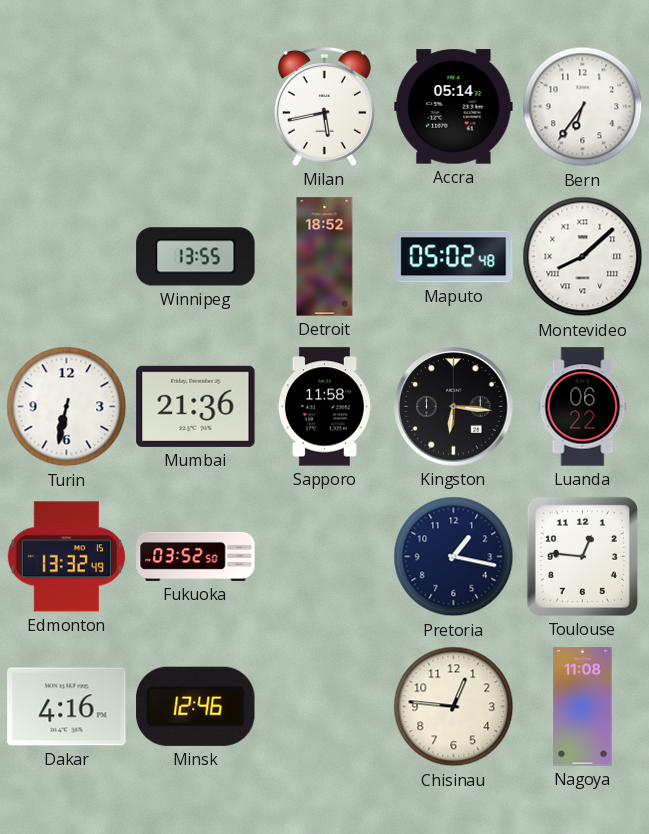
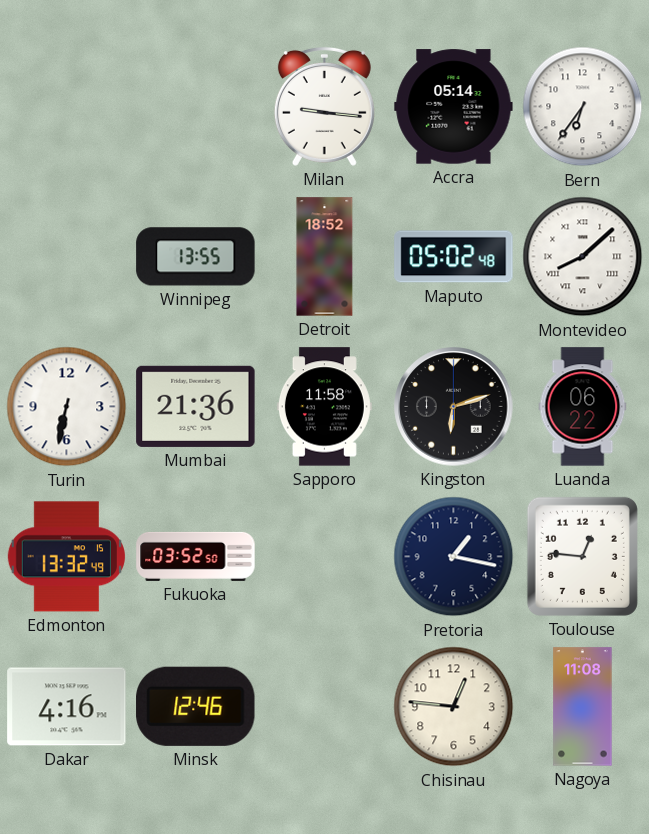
Milan: 5:43 -> 9:16
Kingston: 6:16 -> 6:12
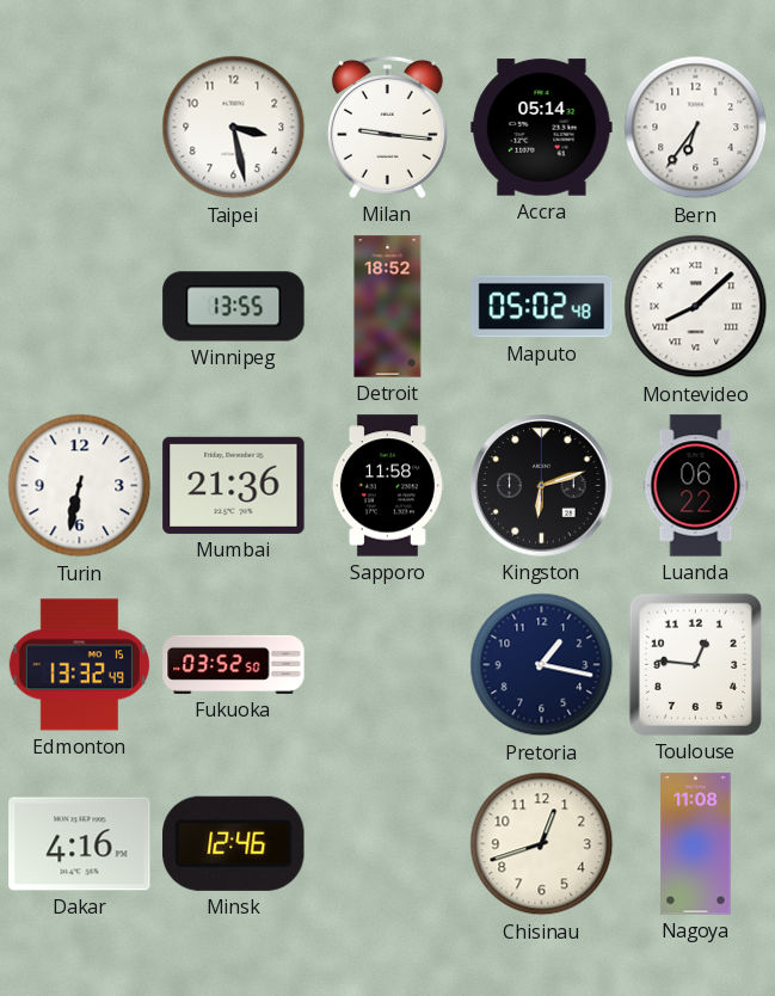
Taipei: none -> 3:28
Chisinau: 12:46 -> 12:42
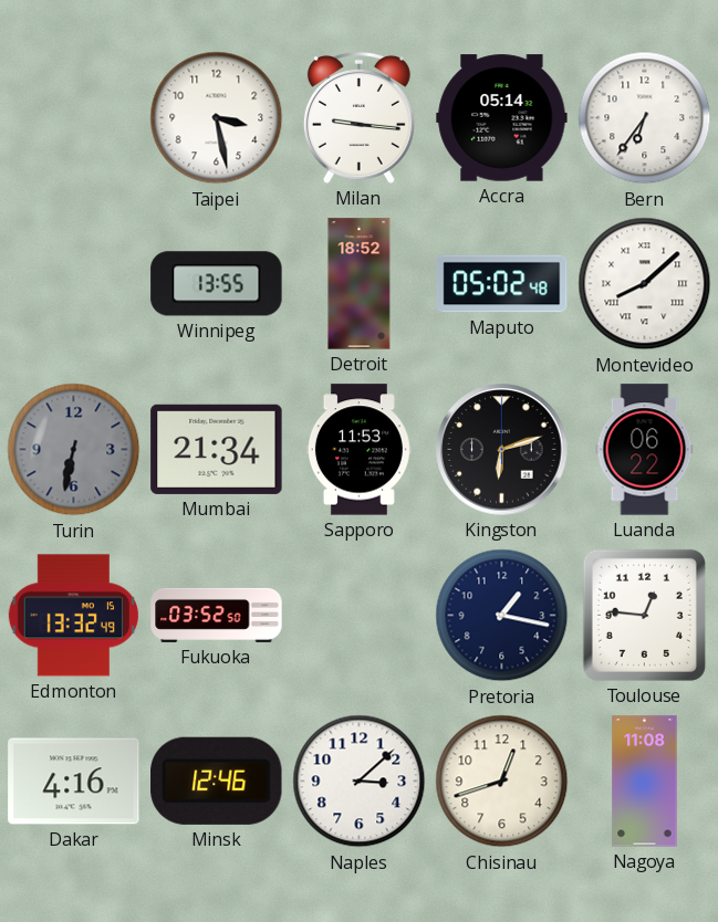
Turin dial: white -> grey
Mumbai: 21:36 -> 21:34
Sapporo: 11:58 -> 11:53
Naples: none -> 3:08
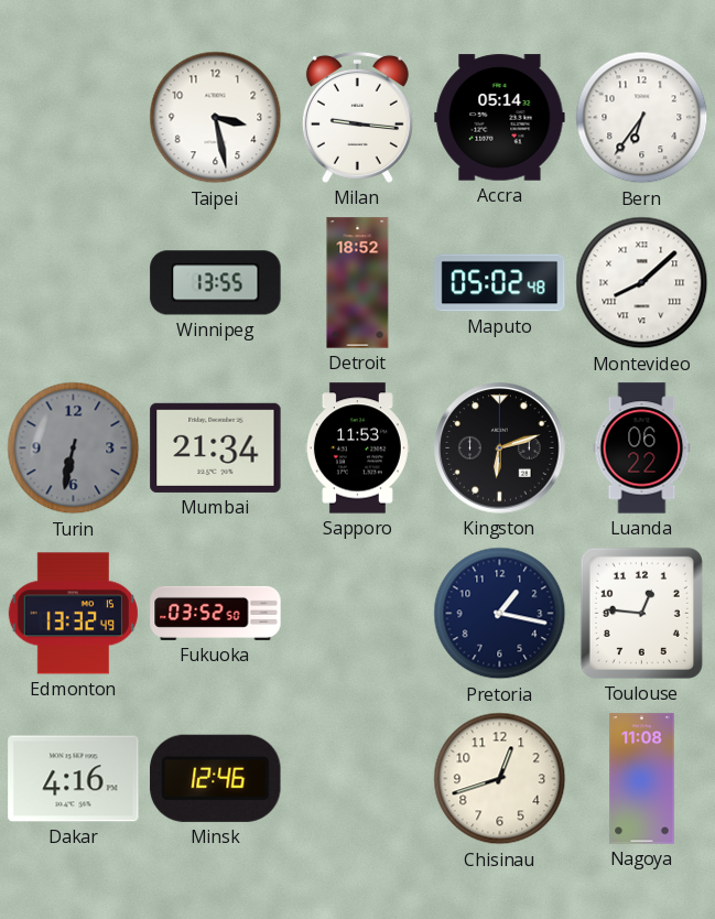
Naples: 3:08 -> none
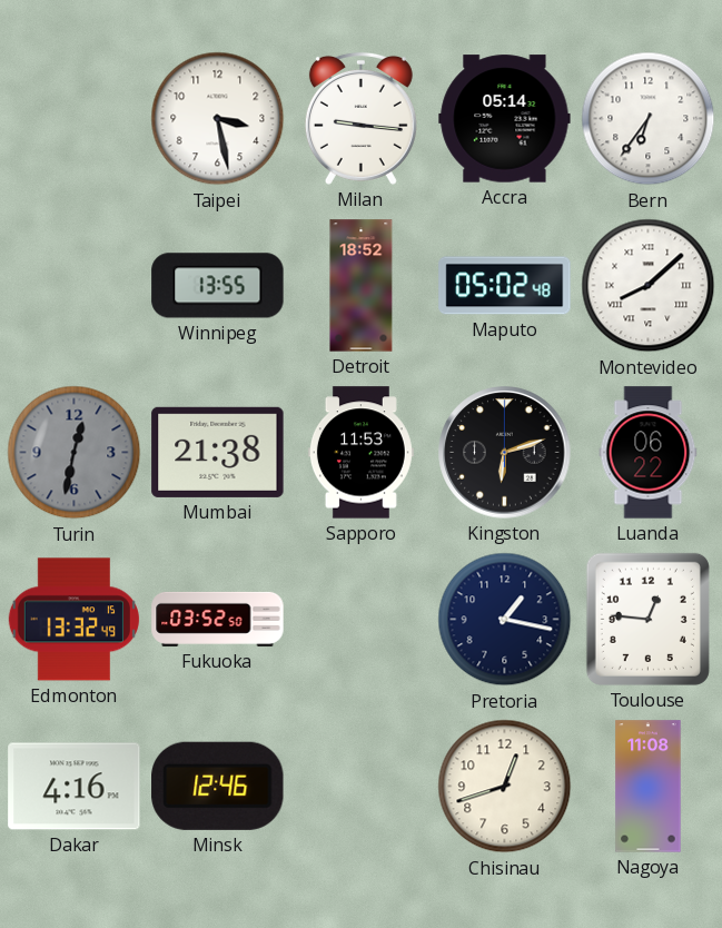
Turin: 6:32 -> 12:32
Mumbai: 21:34 -> 21:38
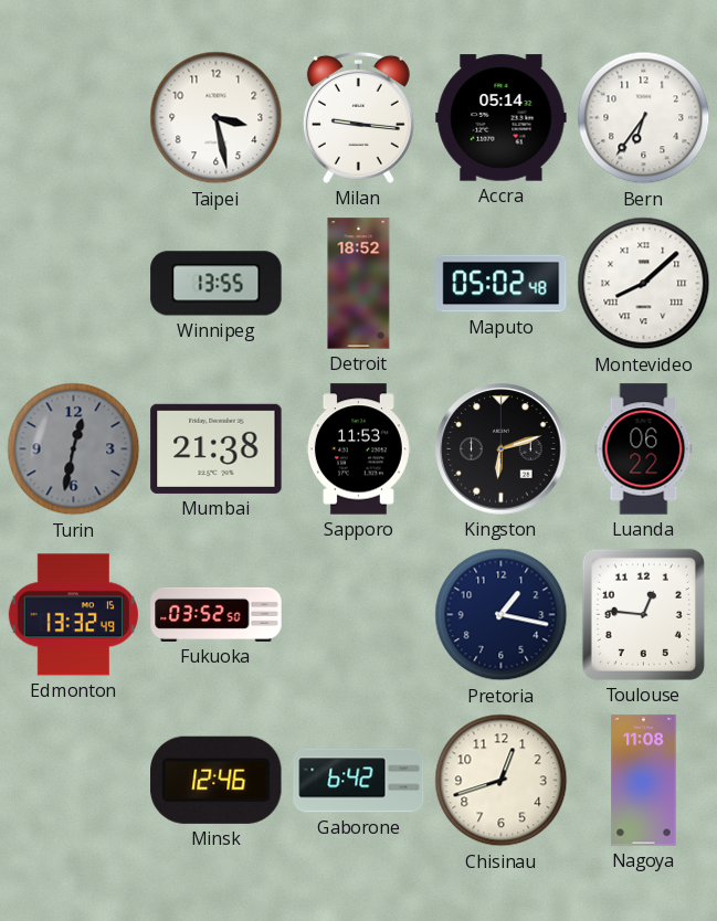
Dakar: 4:16 -> none
Gaborone: none -> 6:42
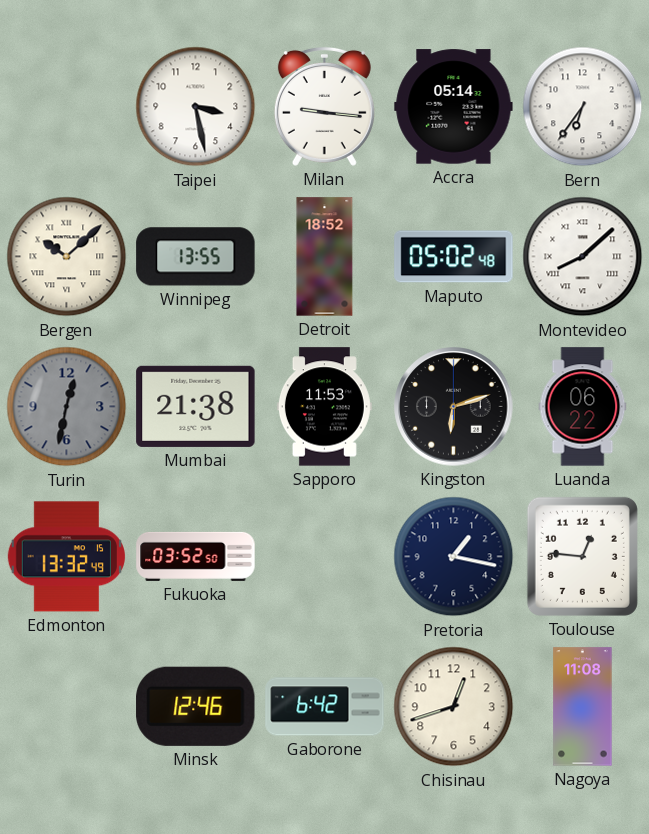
Bergen: none -> 10:08
